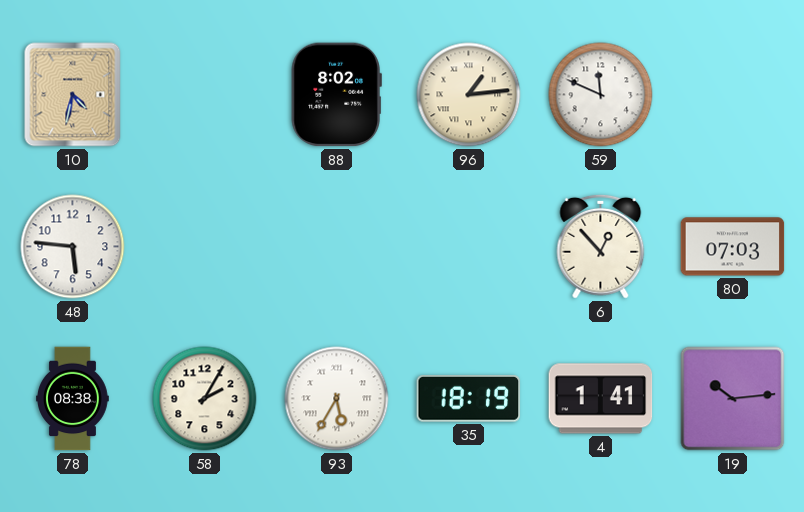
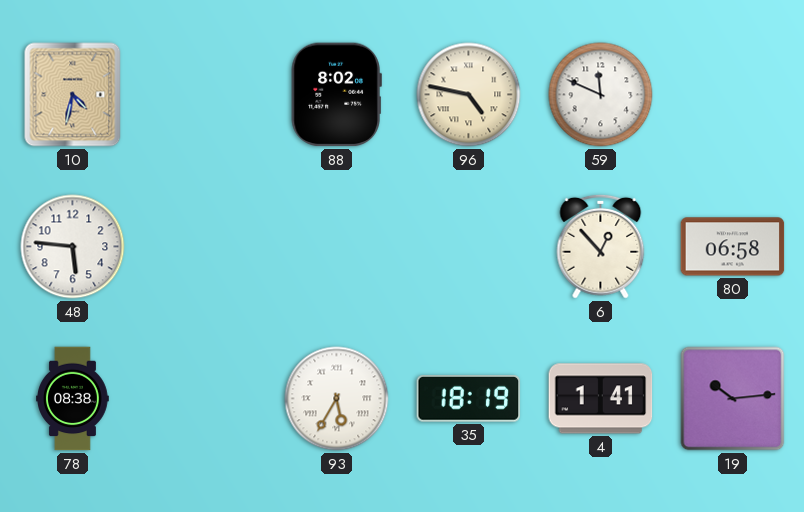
96: 1:14 -> 4:47
80: 07:03 -> 06:58
58: 2:05 -> none
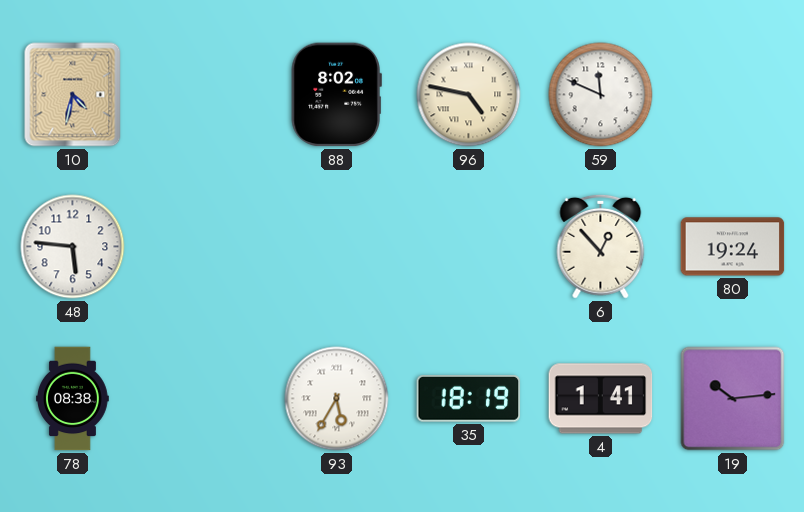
80: 06:58 -> 19:24
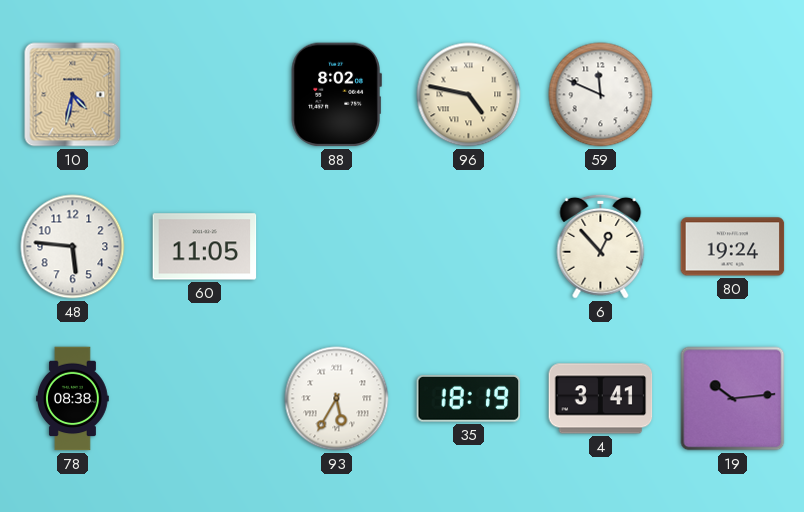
60: none -> 11:05
4: 1:41 -> 3:41
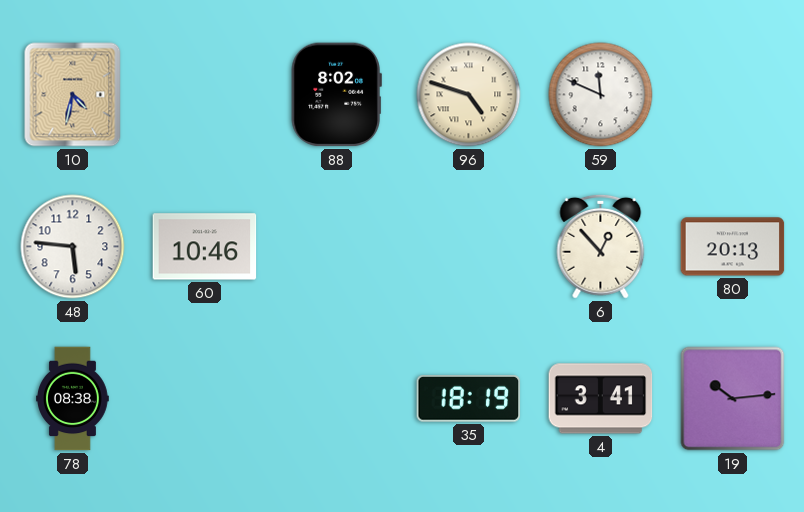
96: 4:47 -> 4:48
60: 11:05 -> 10:46
80: 19:24 -> 20:13
93: 5:35 -> none
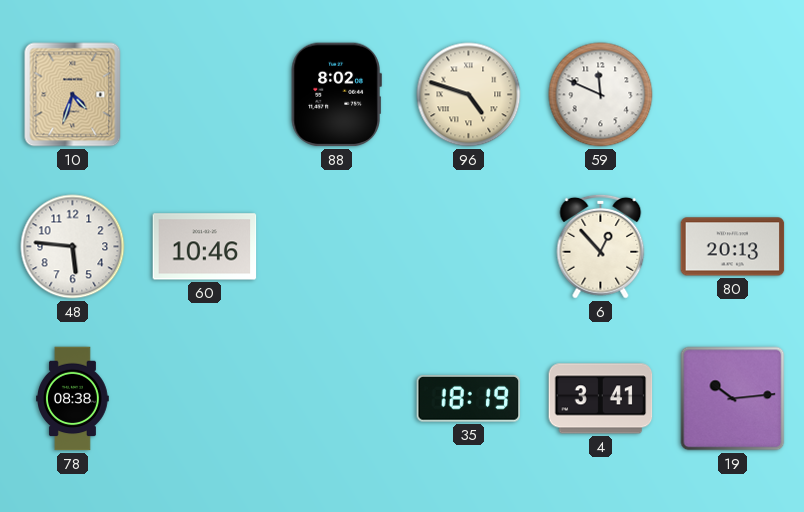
10: 4:32 -> 4:33
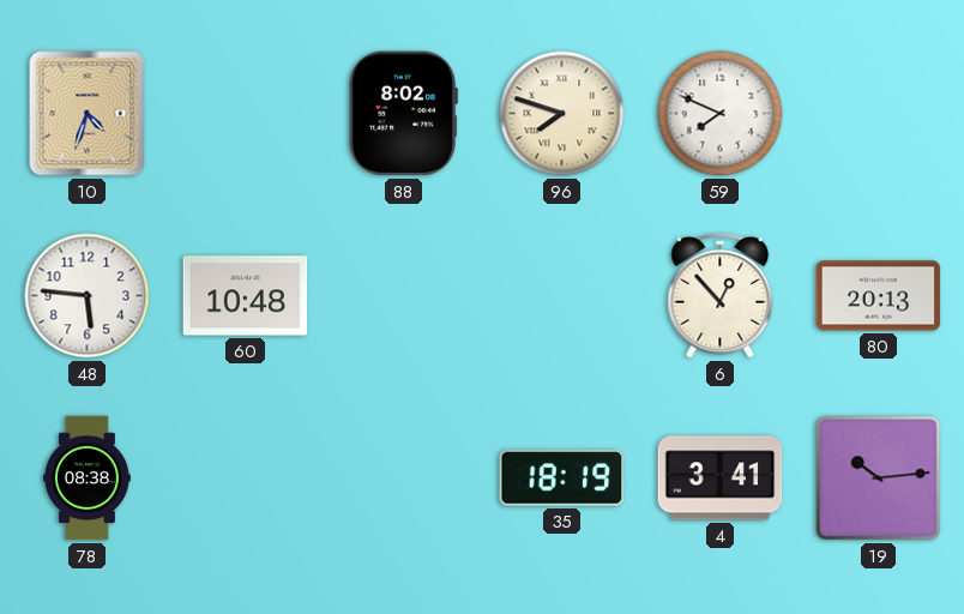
96: 4:48 -> 7:48
59: 11:49 -> 7:49
60: 10:46 -> 10:48
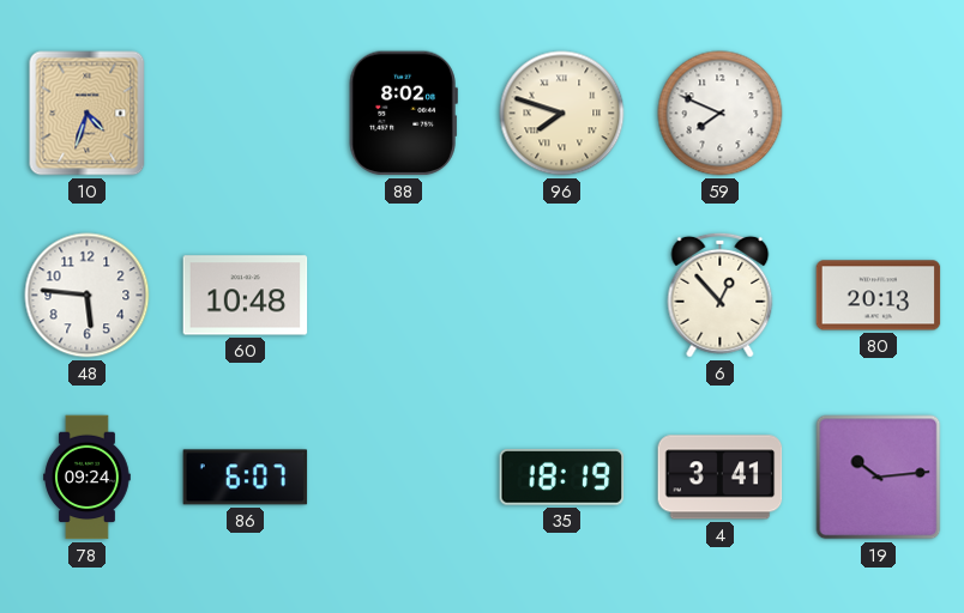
78: 08:38 -> 09:24
86: none -> 6:07
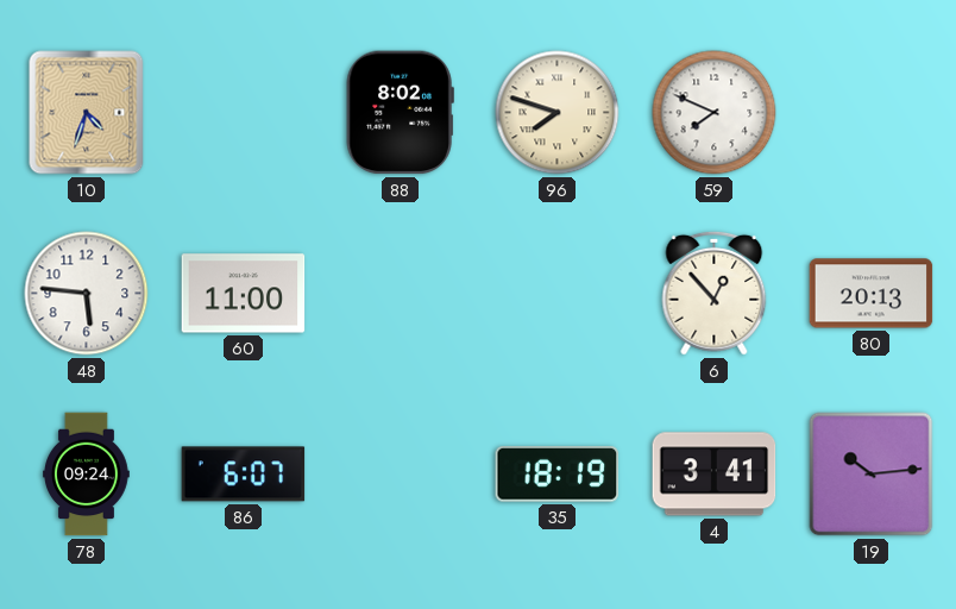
60: 10:48 -> 11:00
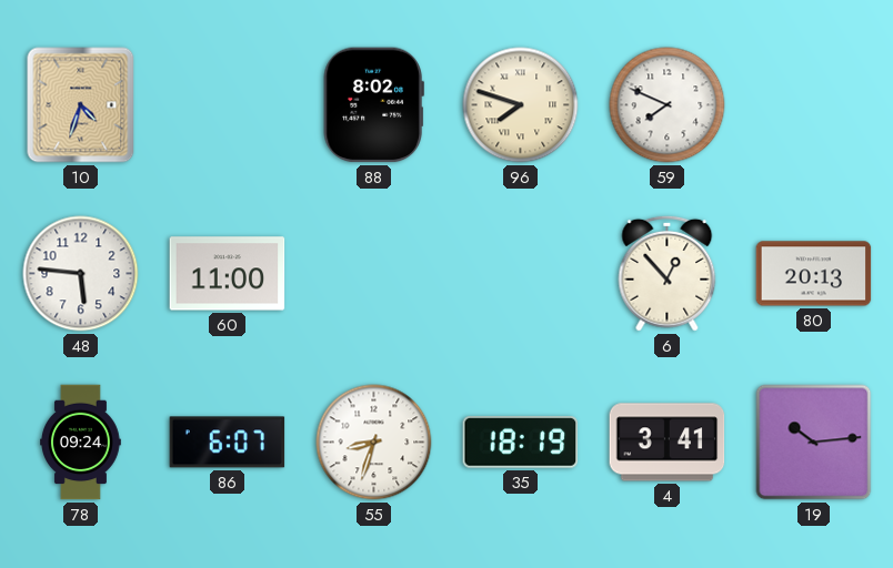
55: none -> 8:33
